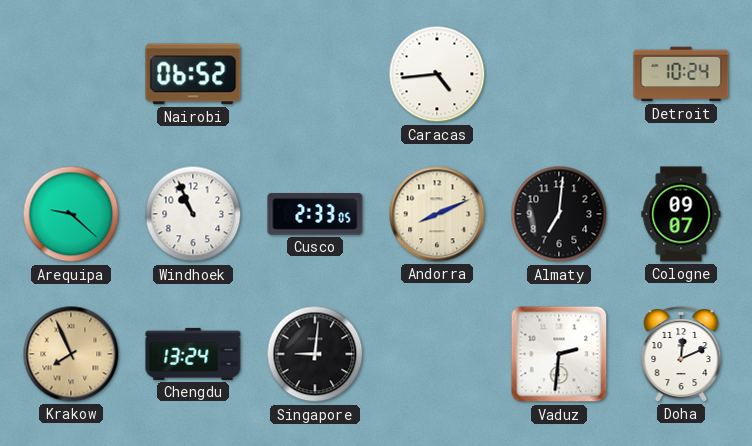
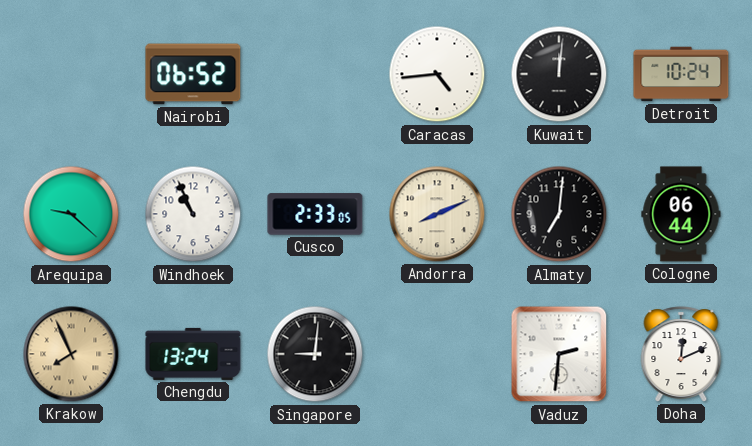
Kuwait: none -> 12:01
Cologne: 09:07 -> 06:44
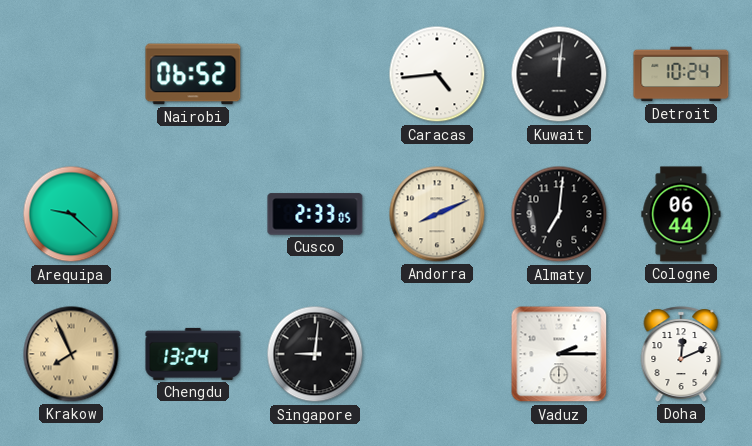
Windhoek: 10:56 -> none
Vaduz: 2:31 -> 2:15
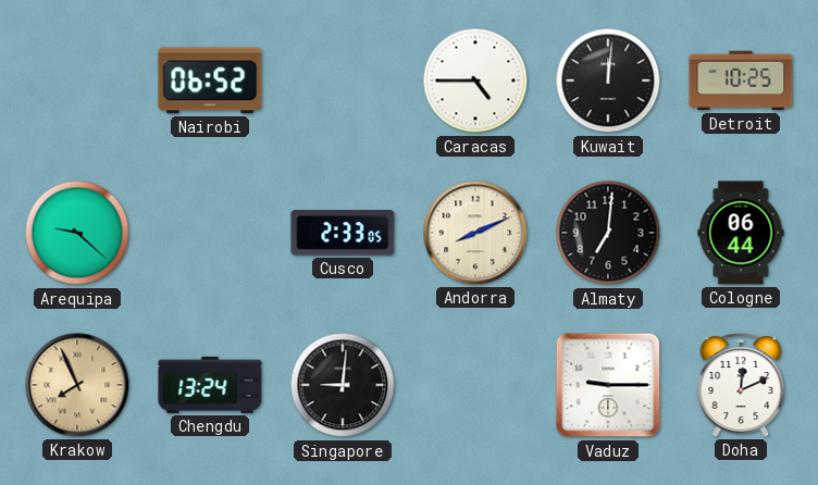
Caracas: 4:44 -> 4:45
Detroit: 10:24 -> 10:25
Vaduz: 2:15 -> 9:15
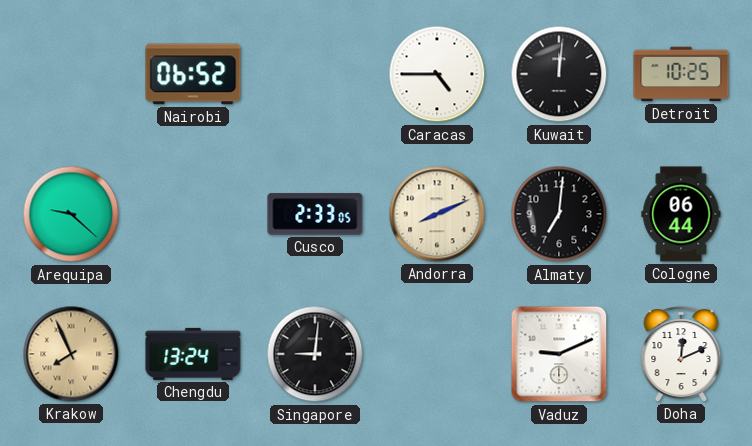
Vaduz: 9:15 -> 9:11
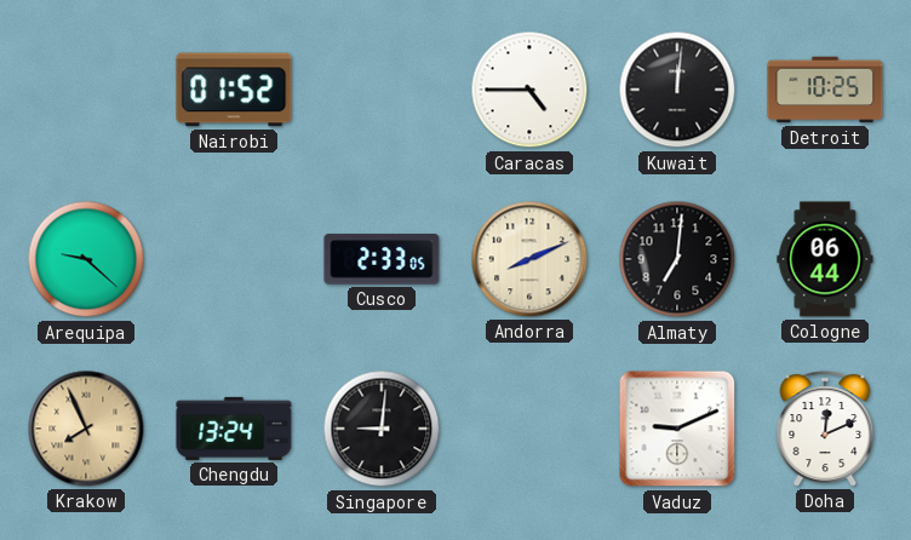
Nairobi: 06:52 -> 01:52
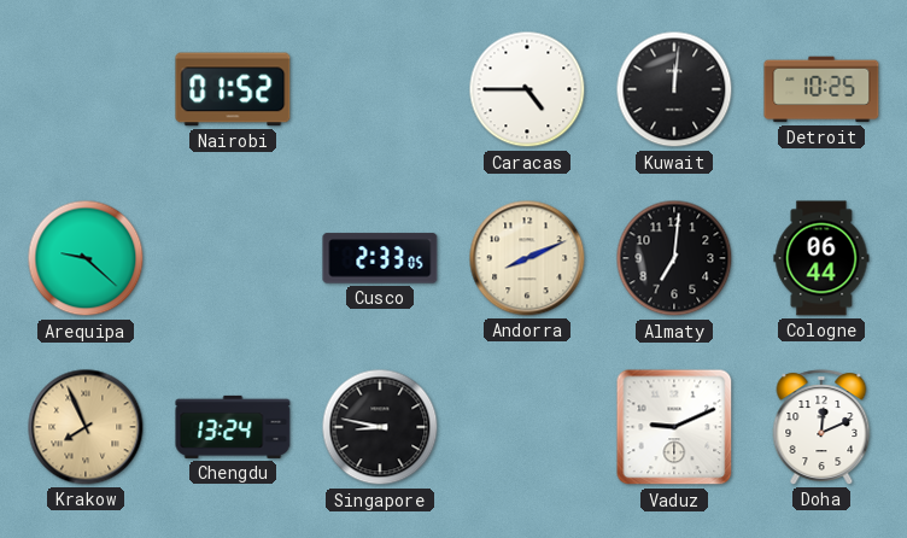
Singapore: 9:01 -> 8:47
